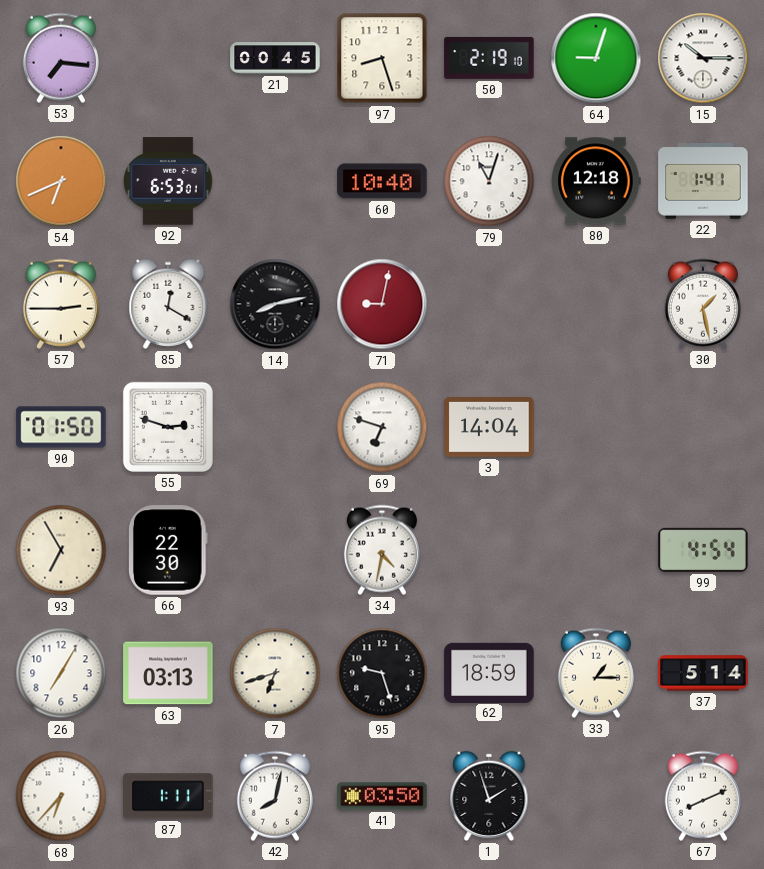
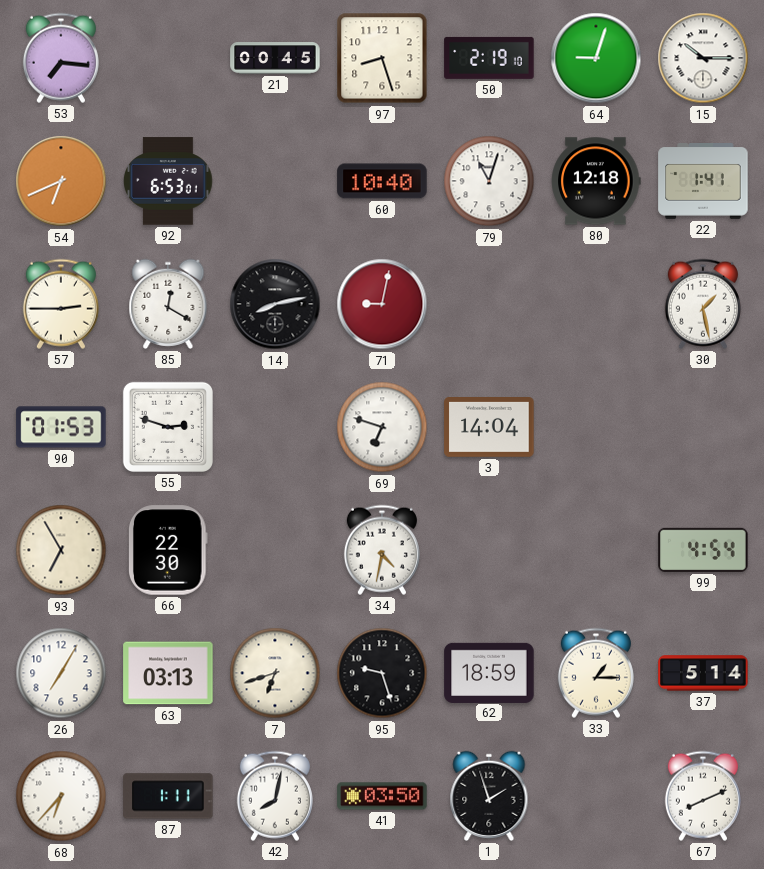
90: 01:50 -> 01:53
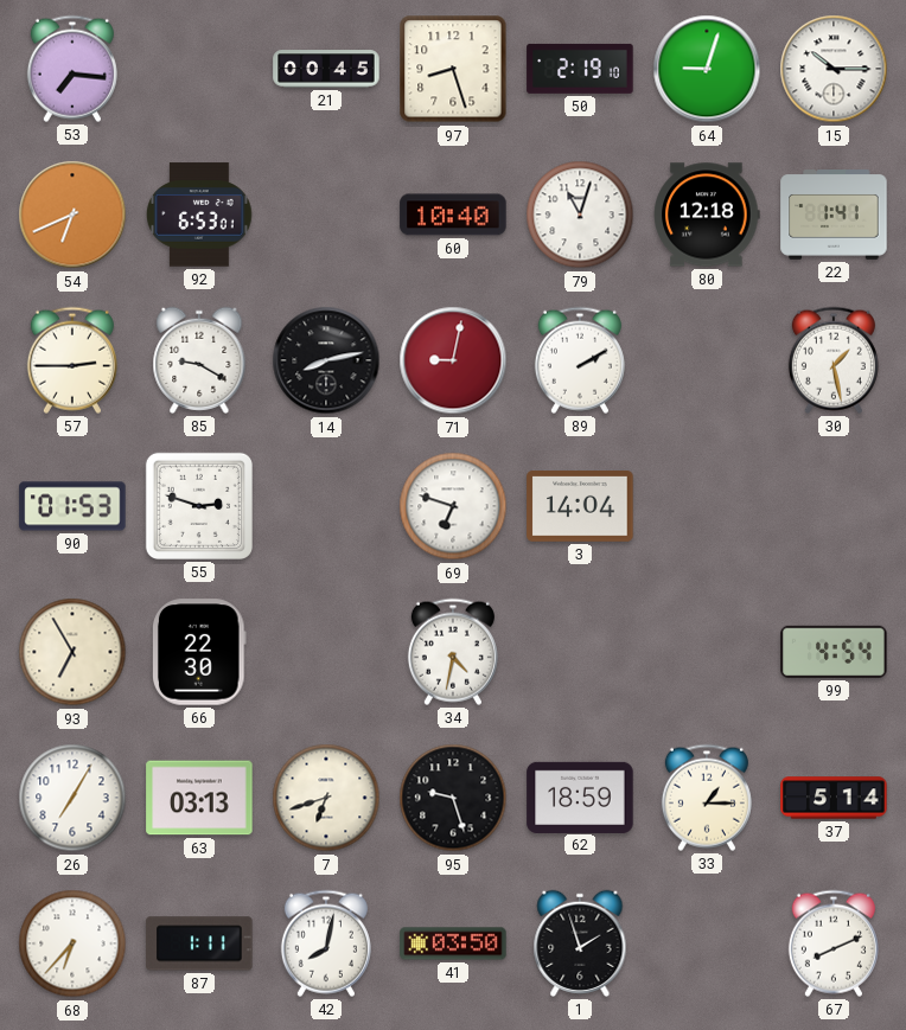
85: 12:20 -> 9:20
89: none -> 2:10
